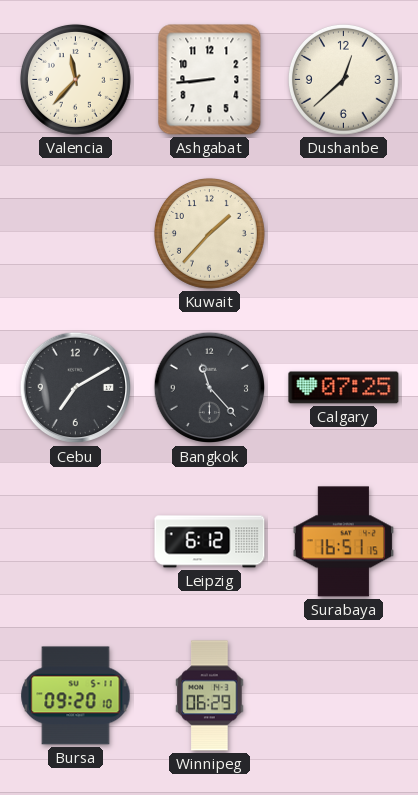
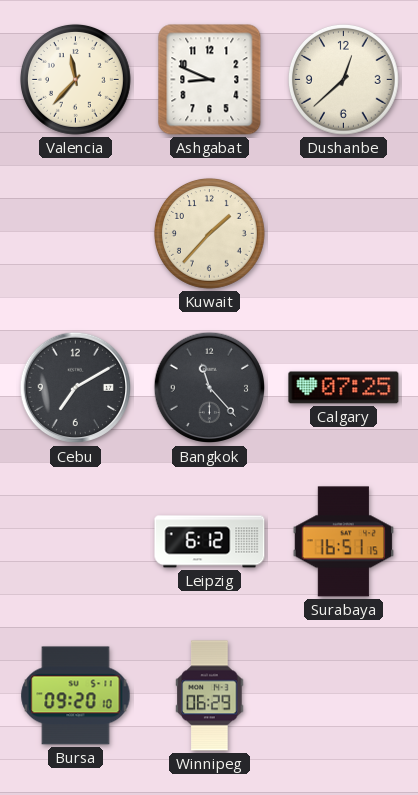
Ashgabat: 8:44 -> 8:49
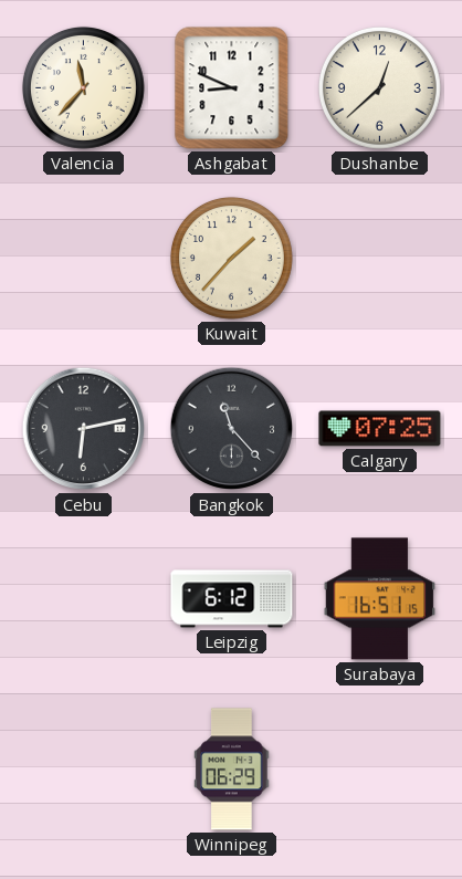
Cebu: 7:10 -> 6:13
Bursa: 09:20 -> none
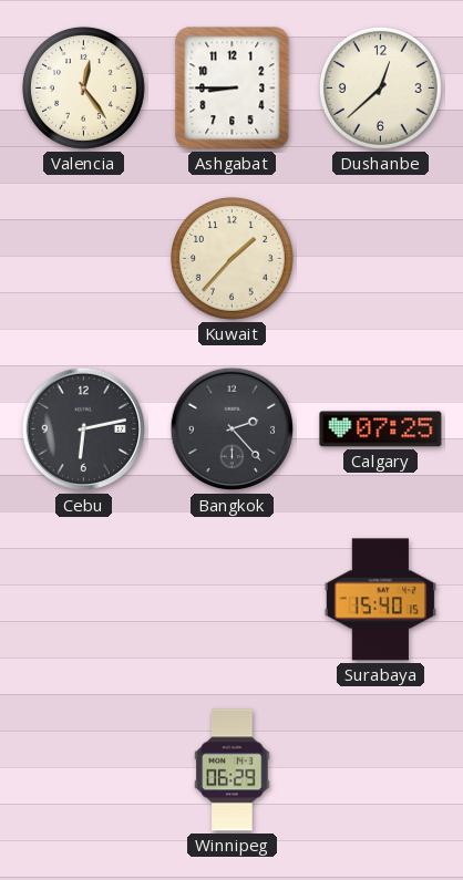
Valencia: 11:37 -> 12:24
Ashgabat: 8:49 -> 8:45
Bangkok: 11:23 -> 2:23
Leipzig: 6:12 -> none
Surabaya: 16:51 -> 15:40
